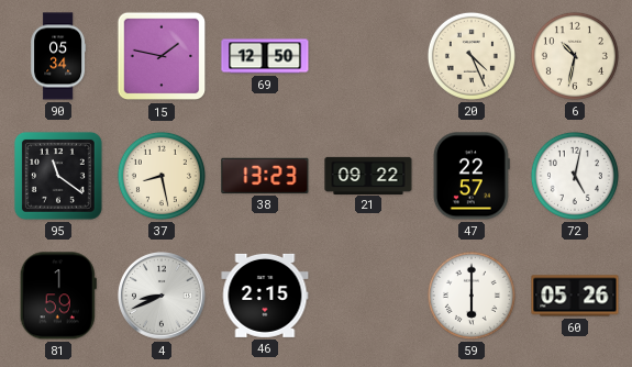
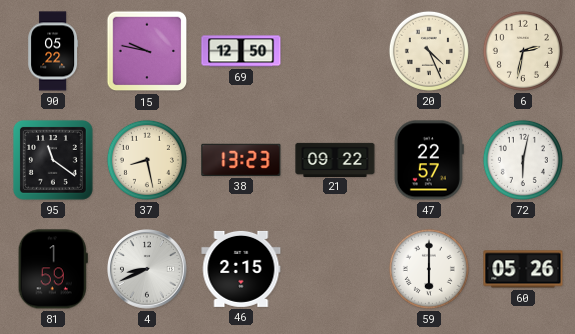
90: 05:34 -> 05:22
15: 1:47 -> 9:47
6: 10:32 -> 2:32
72: 5:02 -> 6:02
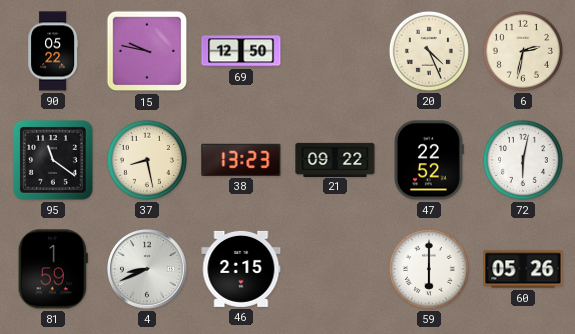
47: 22:57 -> 22:52
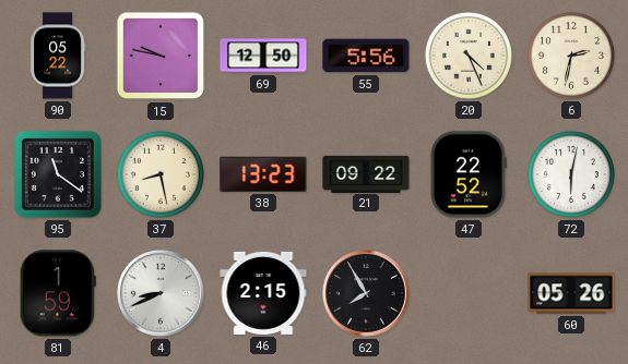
55: none -> 5:56
62: none -> 7:55
59: 6:00 -> none
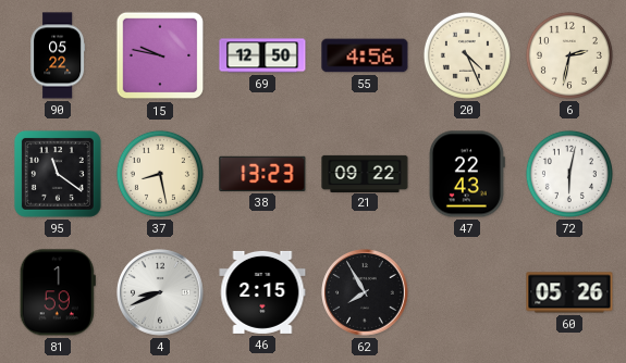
55: 5:56 -> 4:56
47: 22:52 -> 22:43
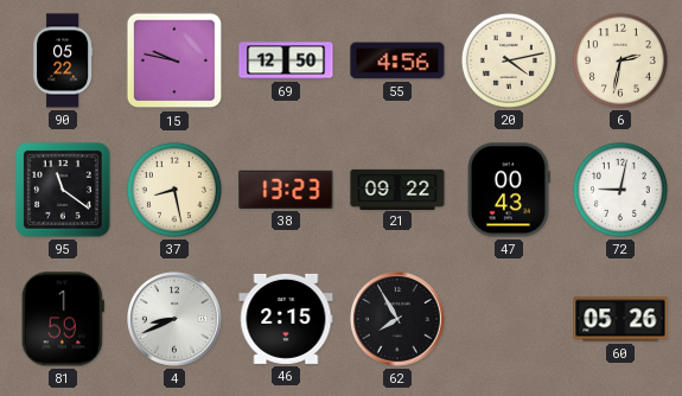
20: 4:26 -> 4:13
47: 22:43 -> 00:43
72: 6:02 -> 9:02
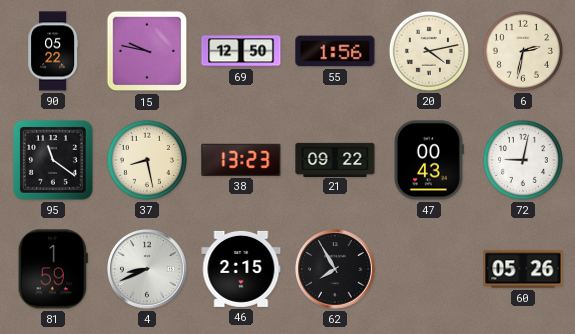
55: 4:56 -> 1:56
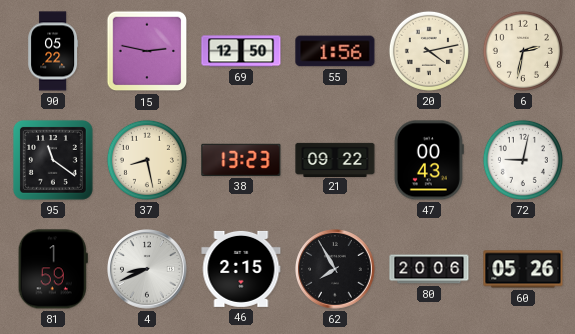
15: 9:47 -> 2:47
80: none -> 20:06
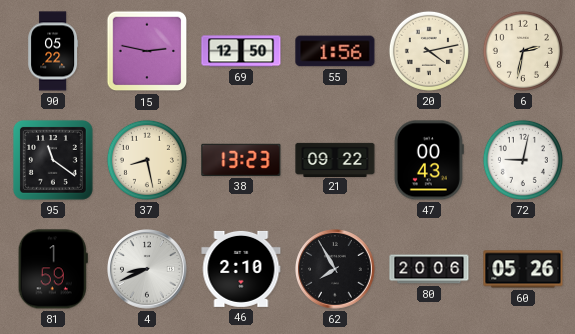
46: 2:15 -> 2:10
